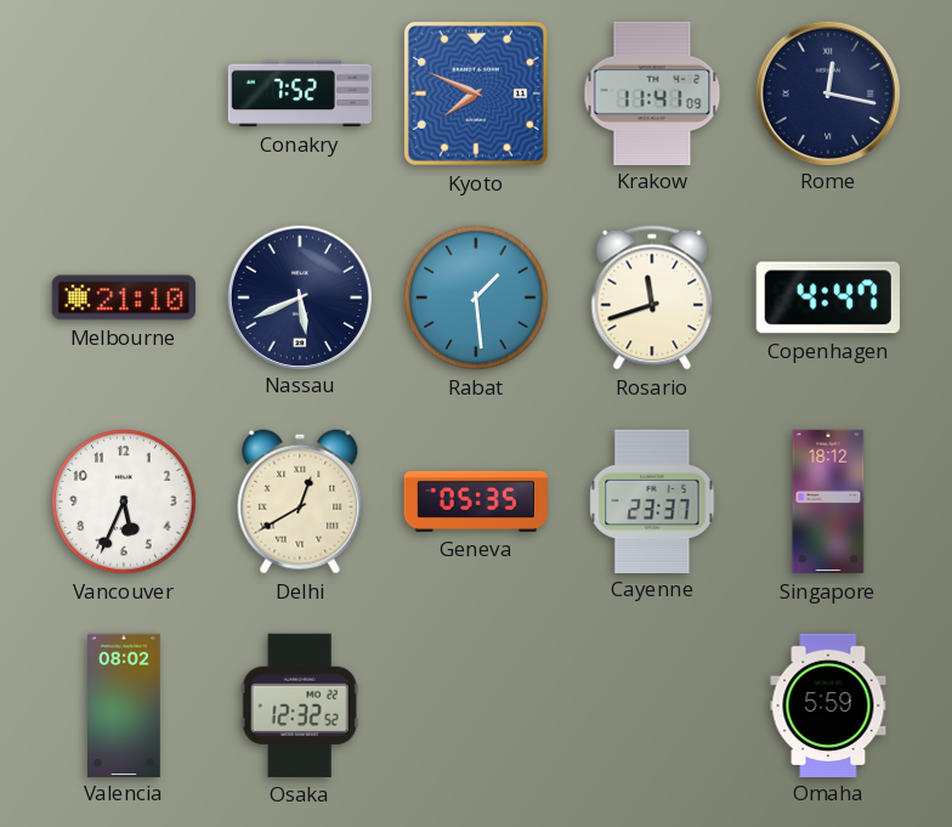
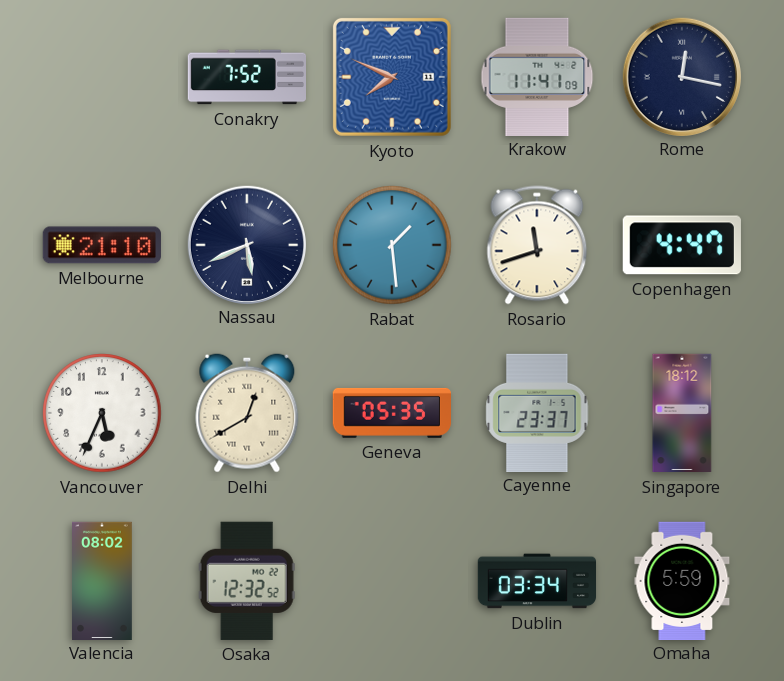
Dublin: none -> 03:34
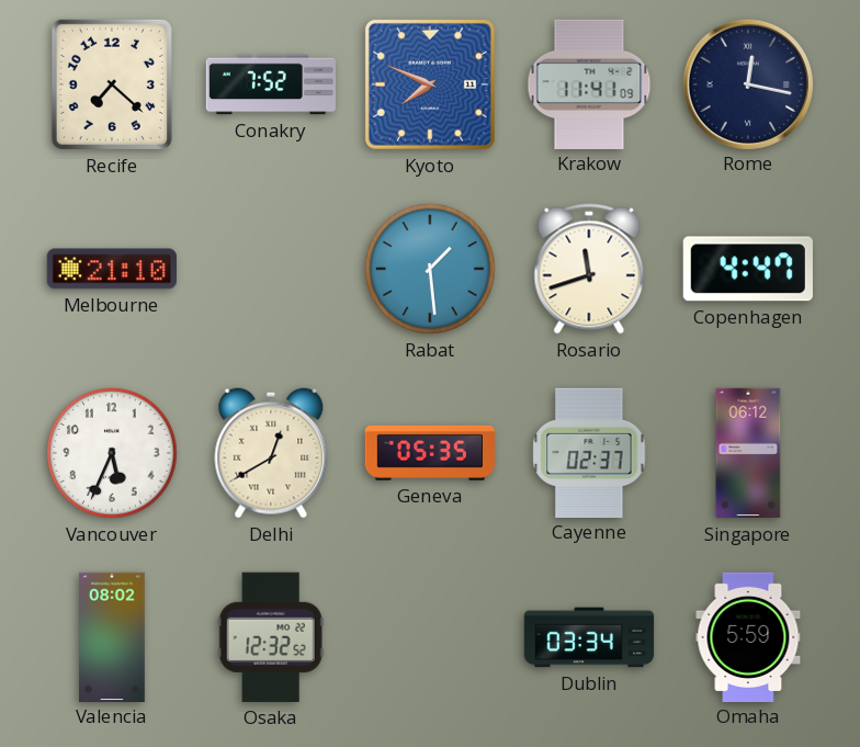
Recife: none -> 7:22
Nassau: 5:41 -> none
Cayenne: 23:37 -> 02:37
Singapore: 18:12 -> 06:12
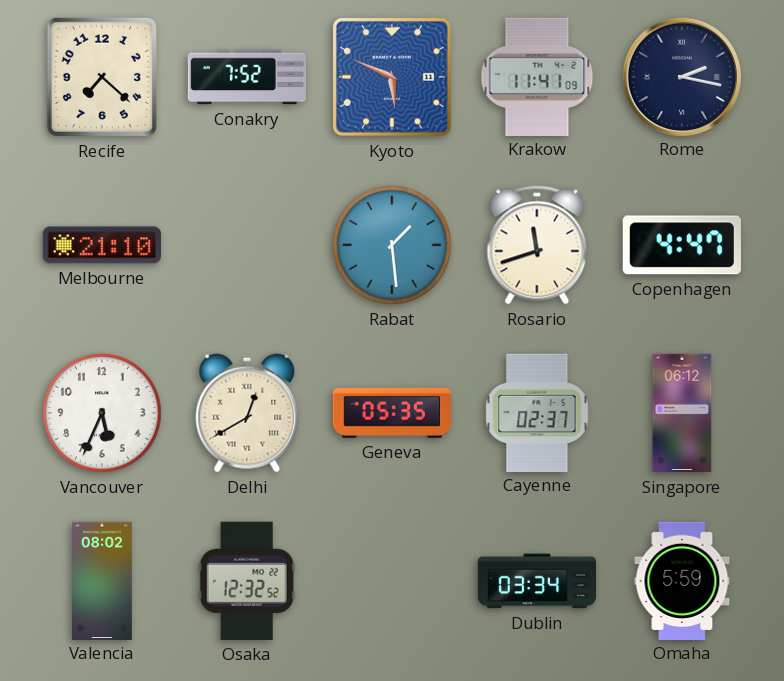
Kyoto: 7:49 -> 5:49
Rome: 12:17 -> 2:17
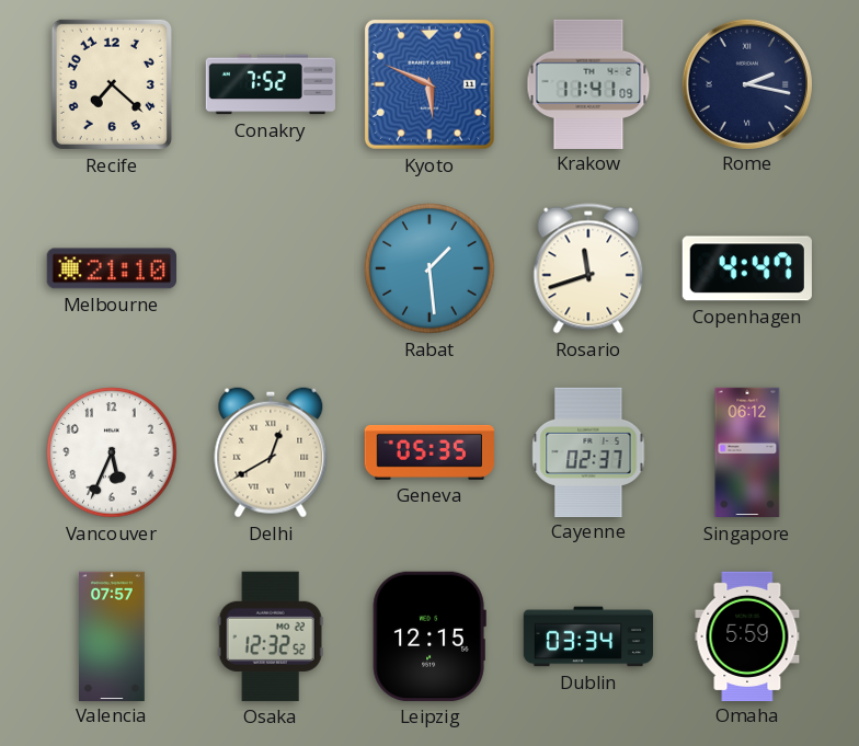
Valencia: 08:02 -> 07:57
Leipzig: none -> 12:15
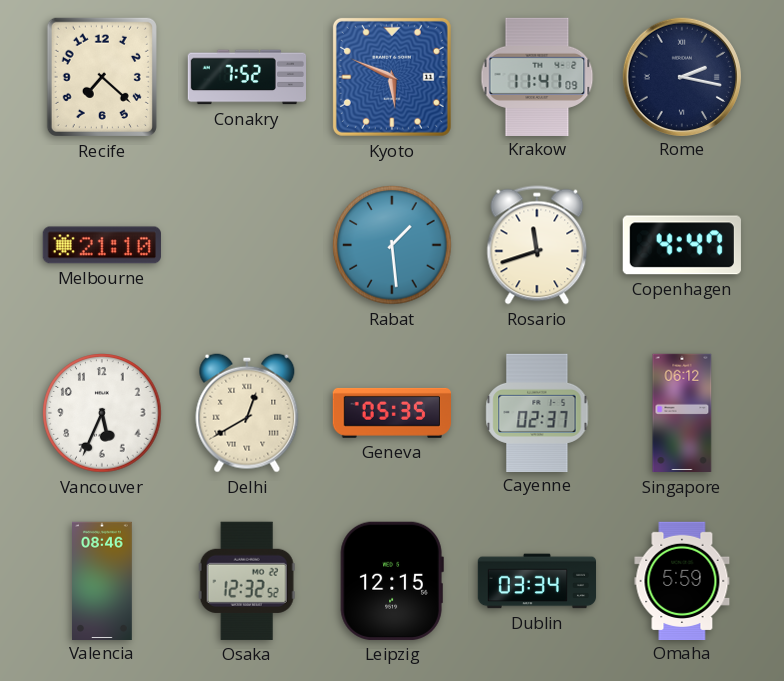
Valencia: 07:57 -> 08:46
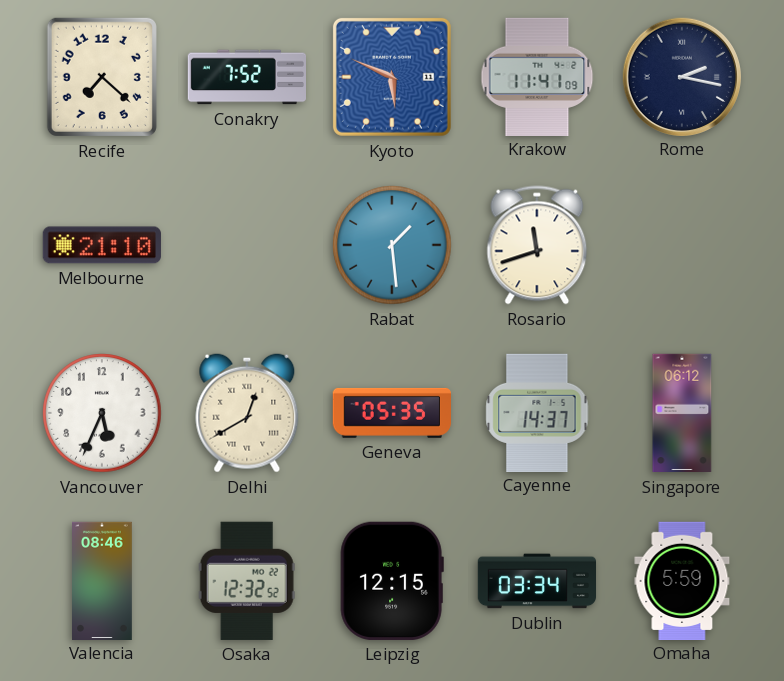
Copenhagen: 4:47 -> none
Cayenne: 02:37 -> 14:37
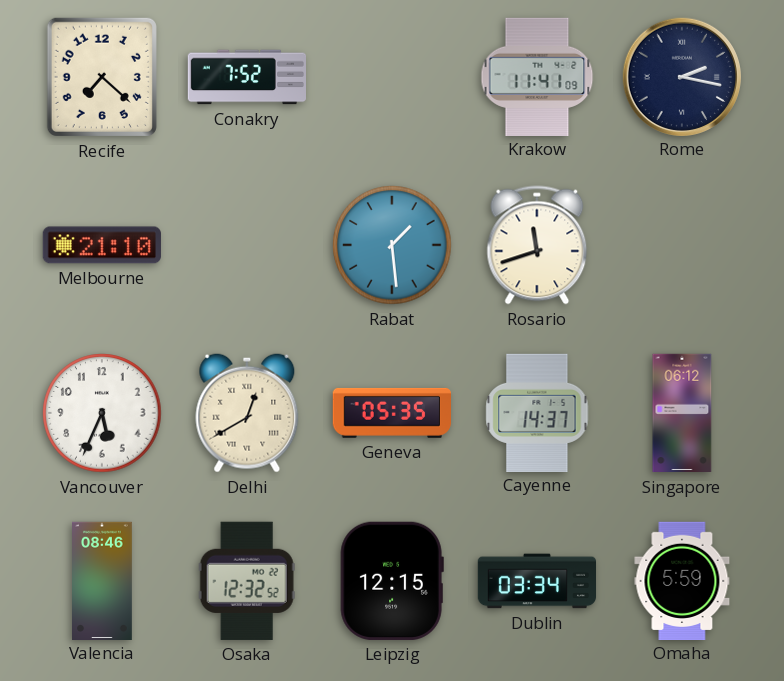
Kyoto: 5:49 -> none
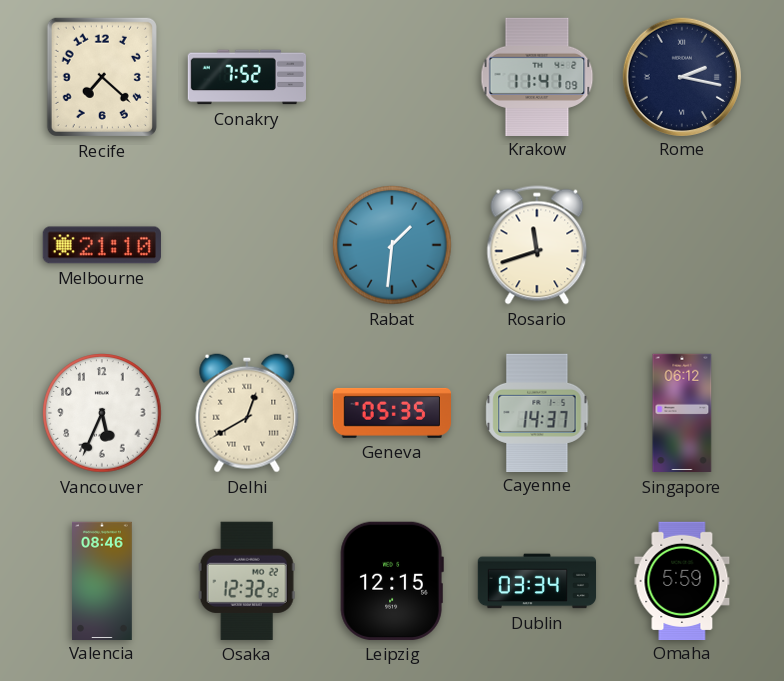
Rabat: 1:29 -> 1:31
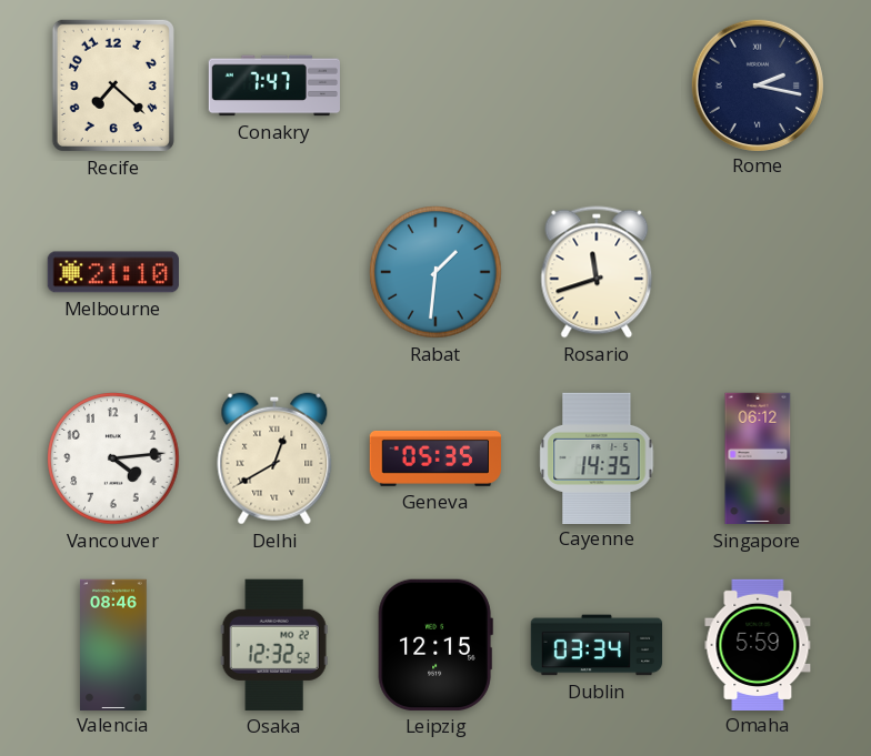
Conakry: 7:52 -> 7:47
Krakow: 11:41 -> none
Vancouver: 5:34 -> 4:14
Cayenne: 14:37 -> 14:35
